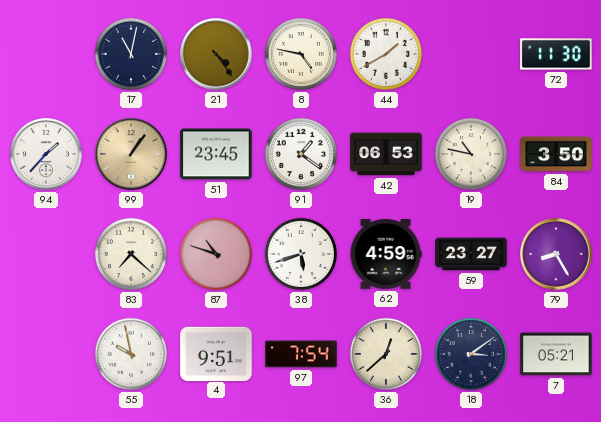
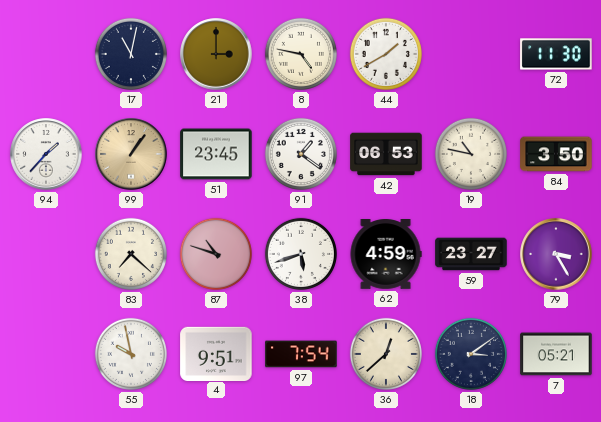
21: 4:24 -> 3:00
79: 8:25 -> 3:25
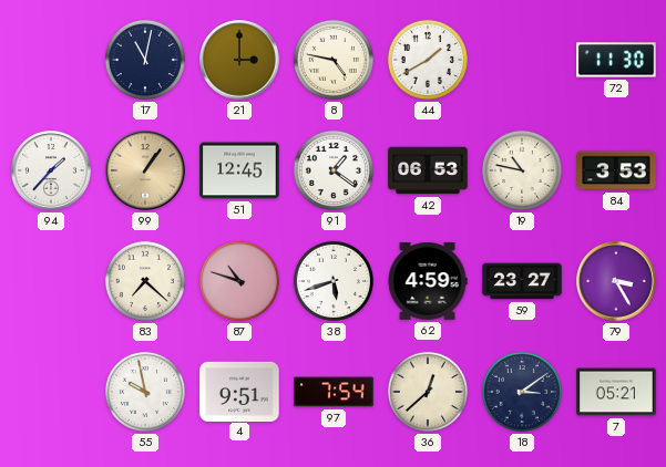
51: 23:45 -> 12:45
84: 3:50 -> 3:53
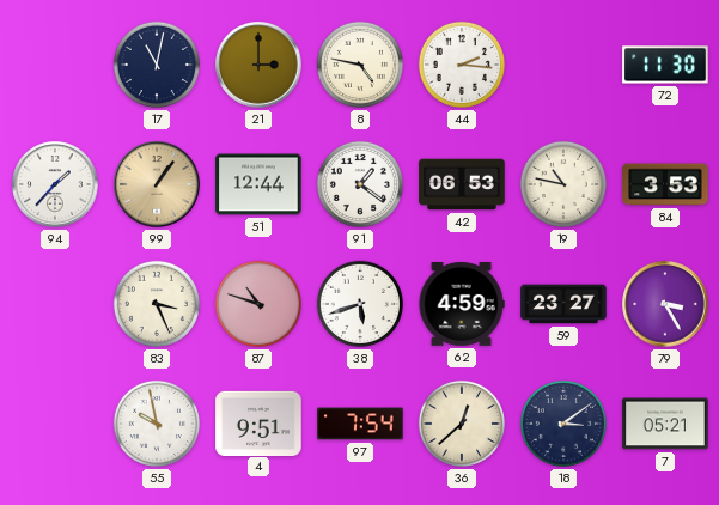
44: 1:40 -> 2:16
51: 12:45 -> 12:44
83: 7:22 -> 3:26
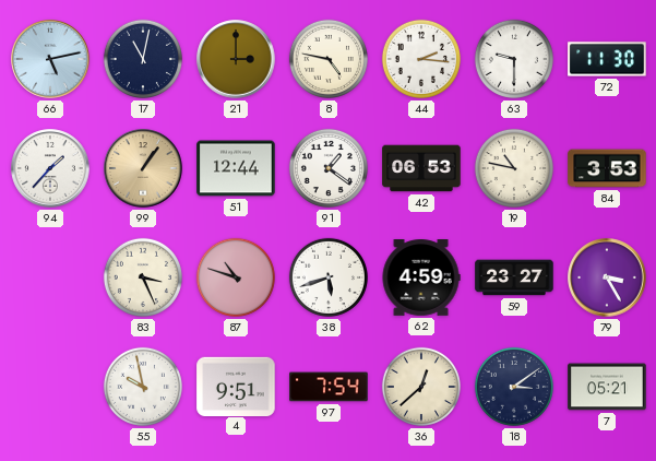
66: none -> 5:13
63: none -> 9:30
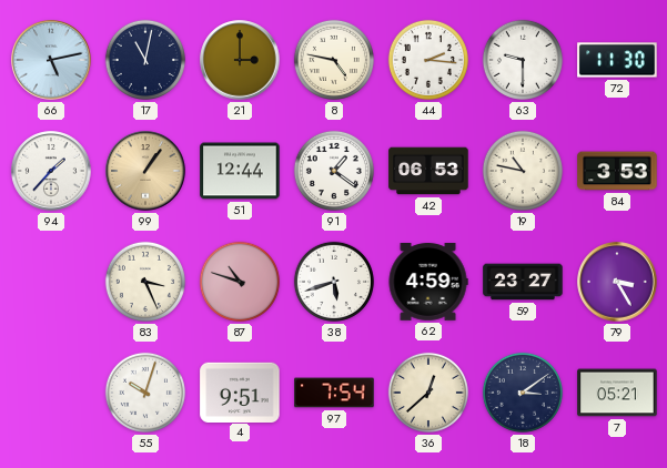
55: 9:58 -> 10:03
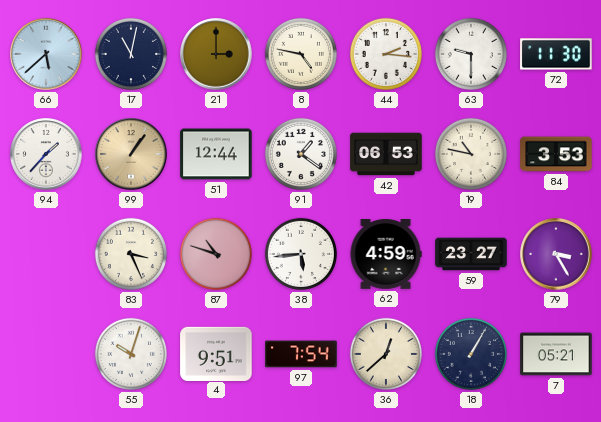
66: 5:13 -> 5:38
38: 5:42 -> 5:44
18: 3:09 -> 1:05
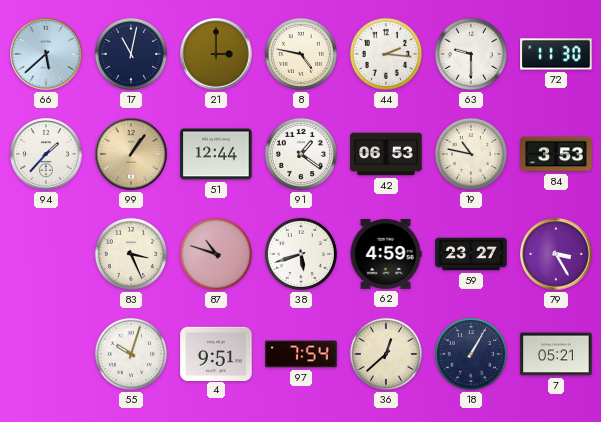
38: 5:44 -> 5:42
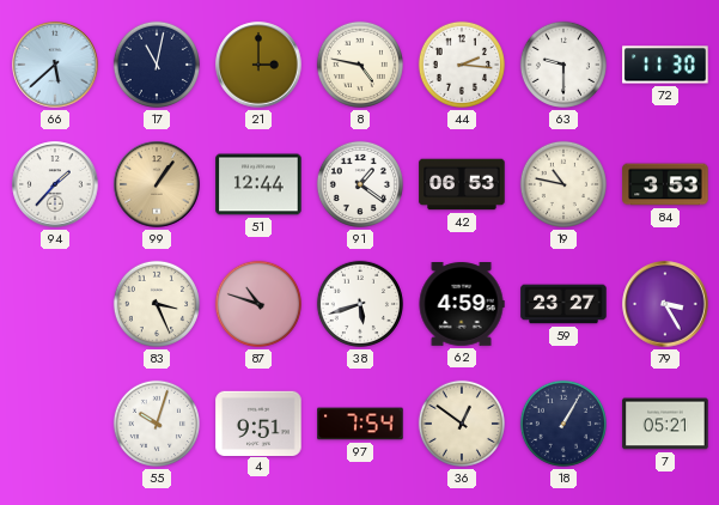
36: 12:38 -> 12:51
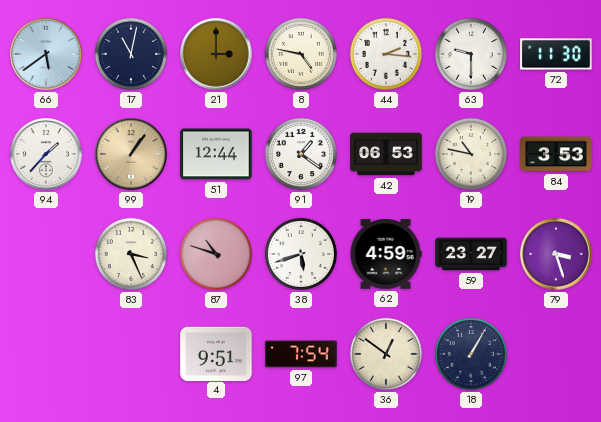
66: 5:38 -> 5:39
79: 3:25 -> 3:27
55: 10:03 -> none
7: 05:21 -> none
